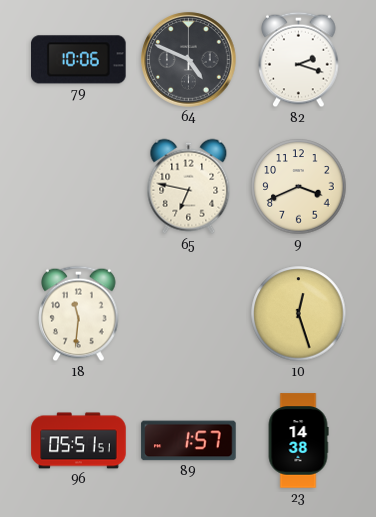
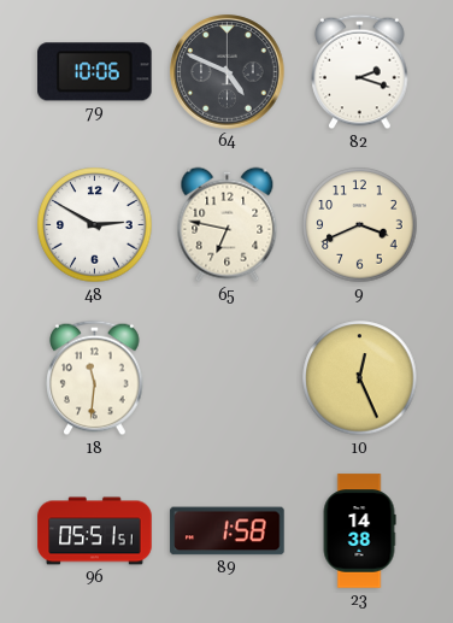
48: none -> 2:50
10: 12:27 -> 12:26
89: 1:57 -> 1:58
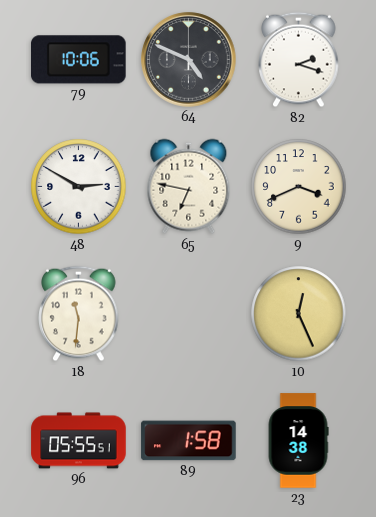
96: 05:51 -> 05:55
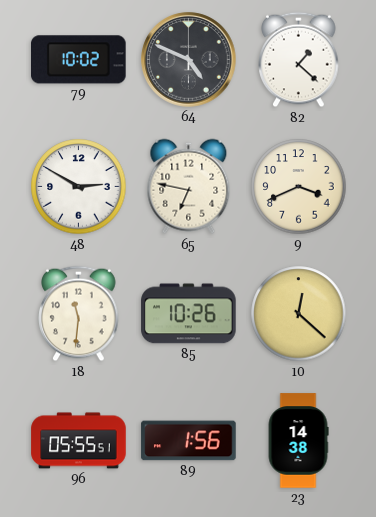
79: 10:06 -> 10:02
82: 2:18 -> 1:22
85: none -> 10:26
10: 12:26 -> 12:22
89: 1:58 -> 1:56
